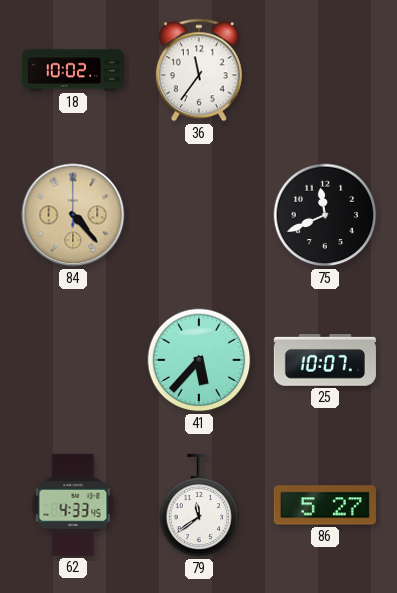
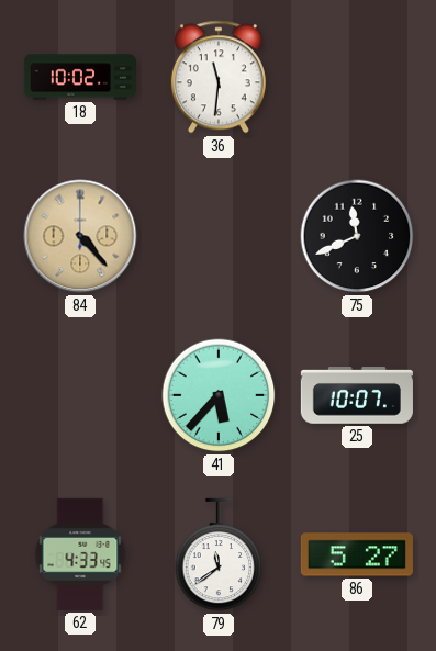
36: 11:36 -> 11:31
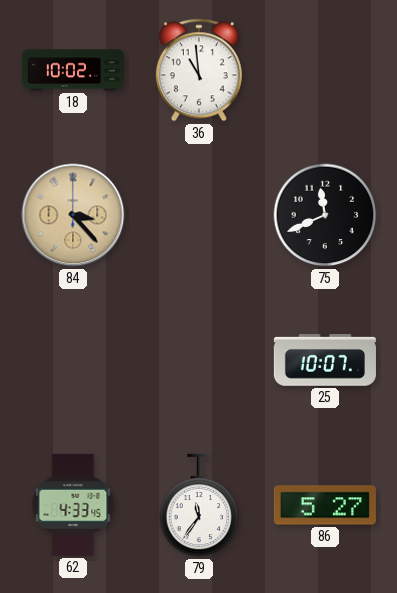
36: 11:31 -> 10:59
84: 4:23 -> 3:23
41: 5:37 -> none
79: 11:39 -> 11:36
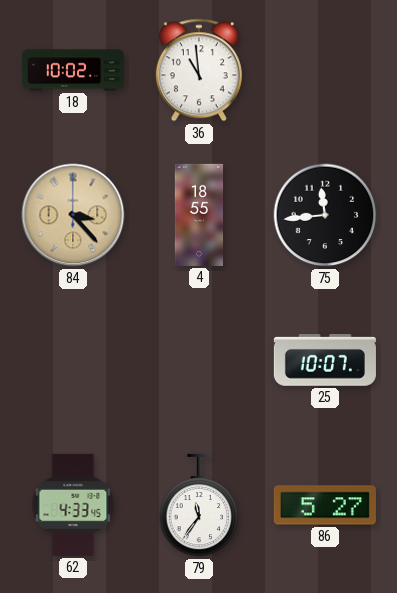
4: none -> 18:55
75: 11:41 -> 11:44
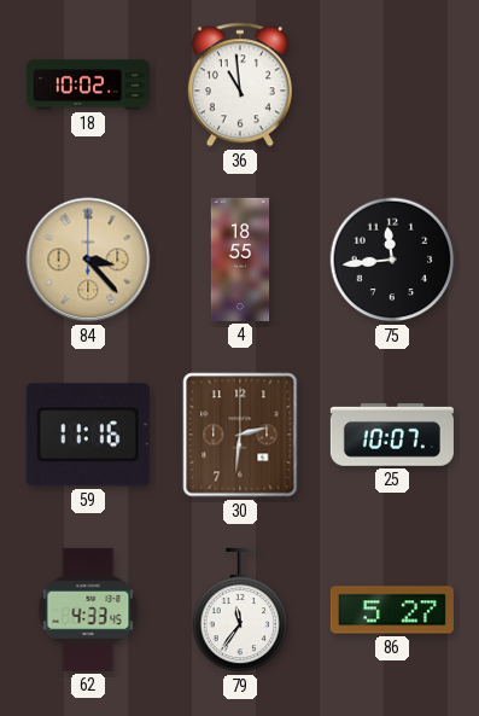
59: none -> 11:16
30: none -> 2:31
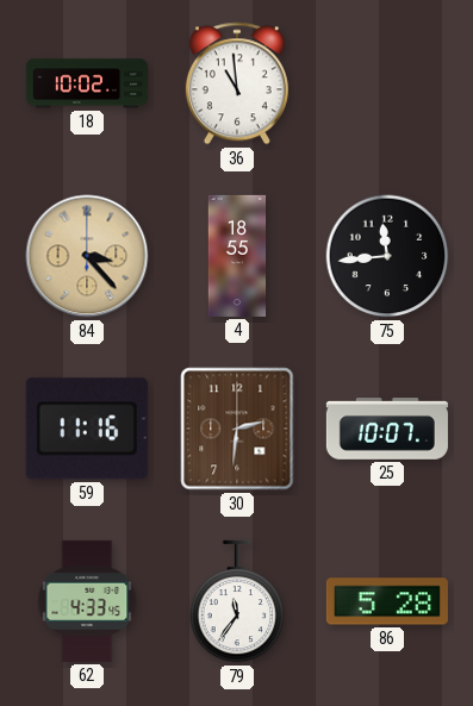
86: 5:27 -> 5:28
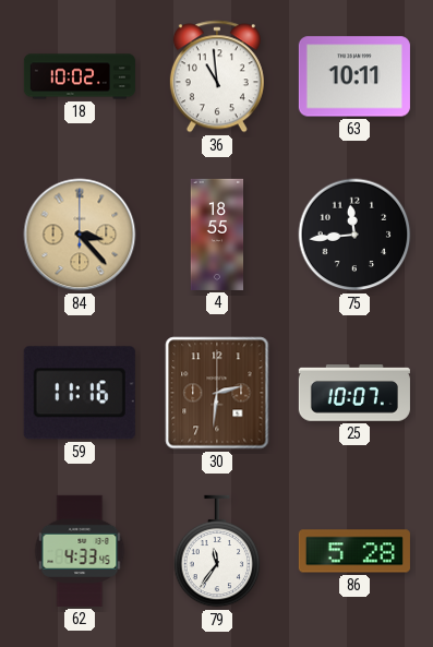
63: none -> 10:11
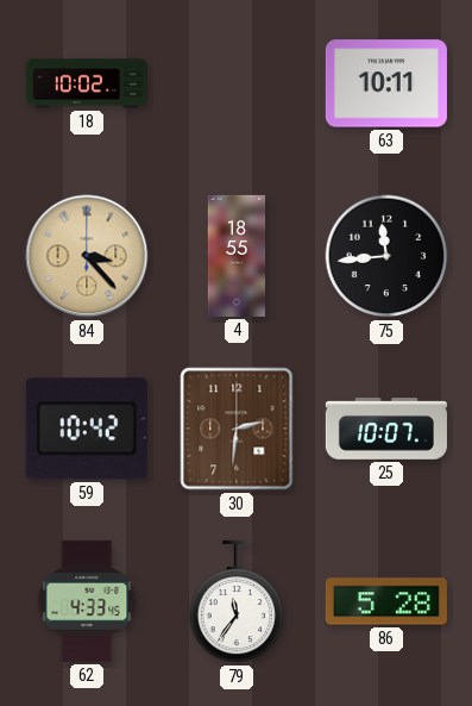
36: 10:59 -> none
59: 11:16 -> 10:42
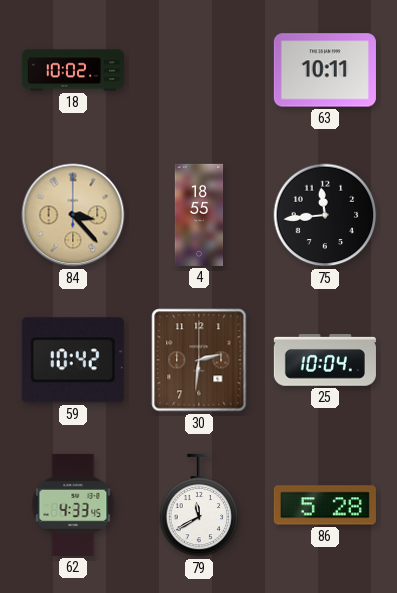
25: 10:07 -> 10:04
79: 11:36 -> 11:40
